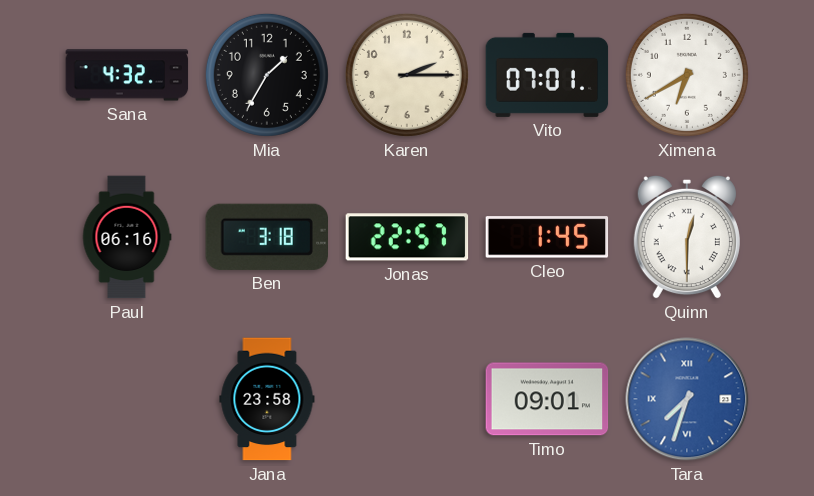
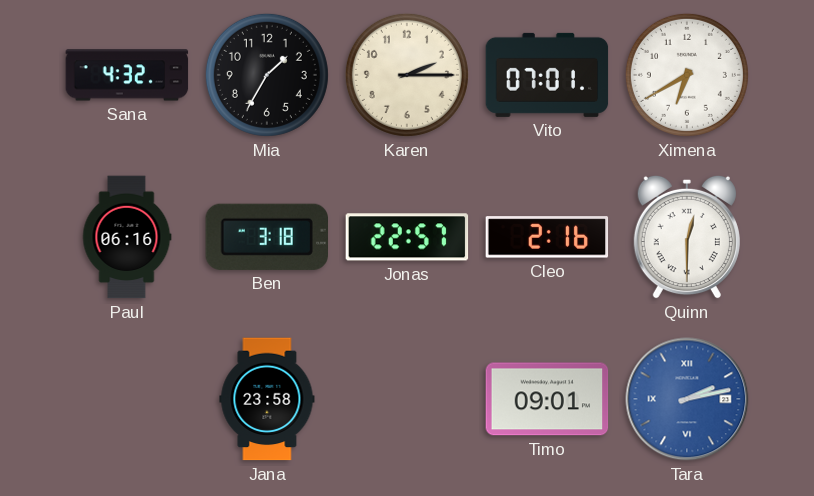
Cleo: 1:45 -> 2:16
Tara: 7:33 -> 2:13
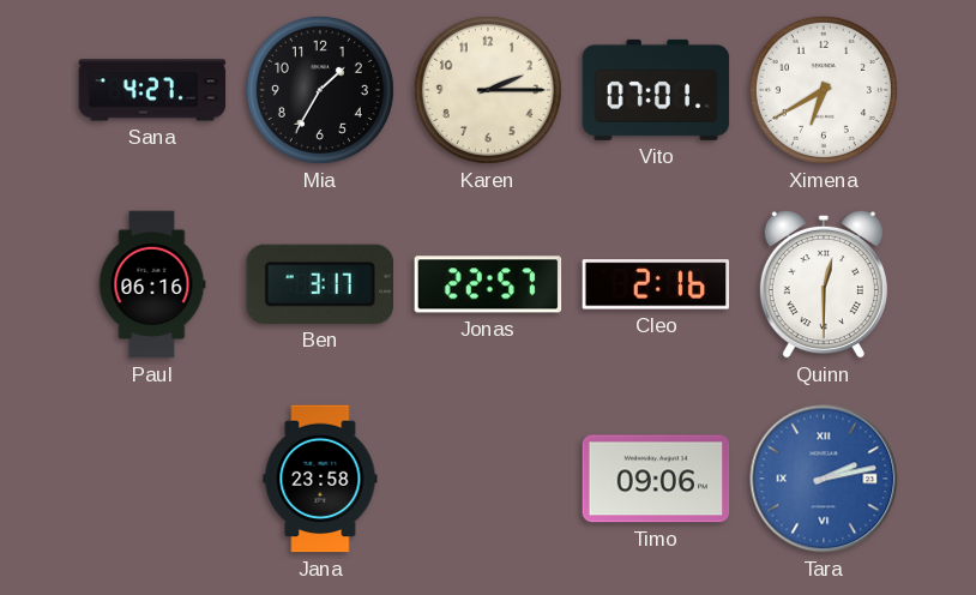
Sana: 4:32 -> 4:27
Ben: 3:18 -> 3:17
Timo: 09:01 -> 09:06
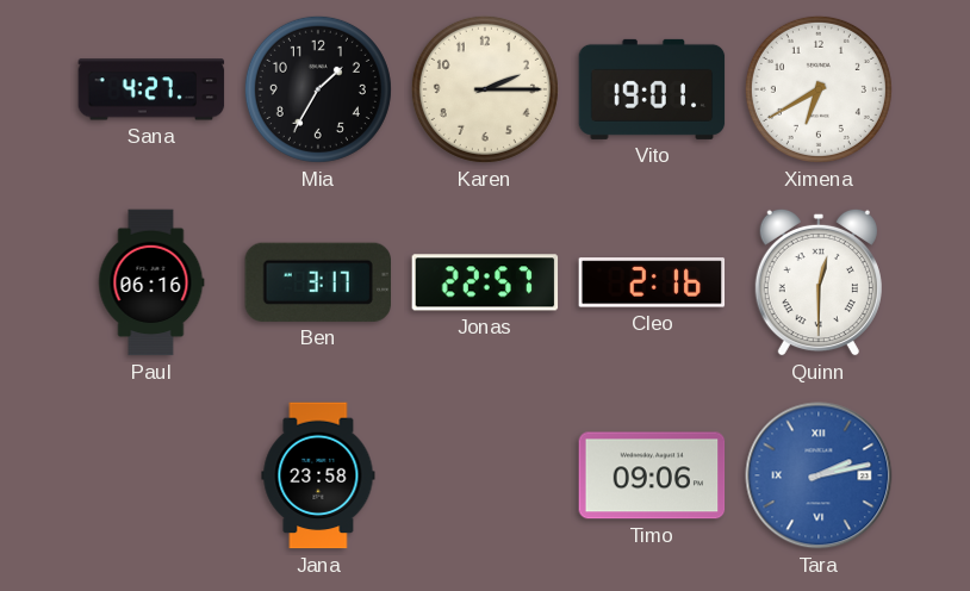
Vito: 07:01 -> 19:01
